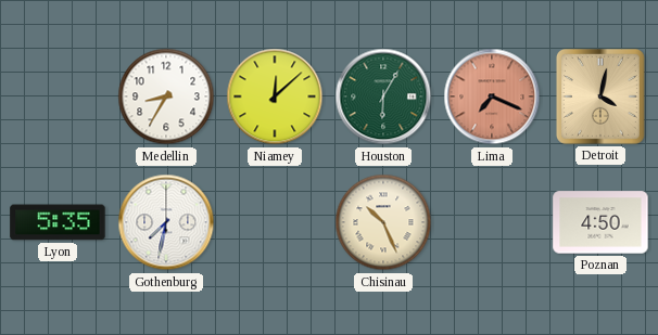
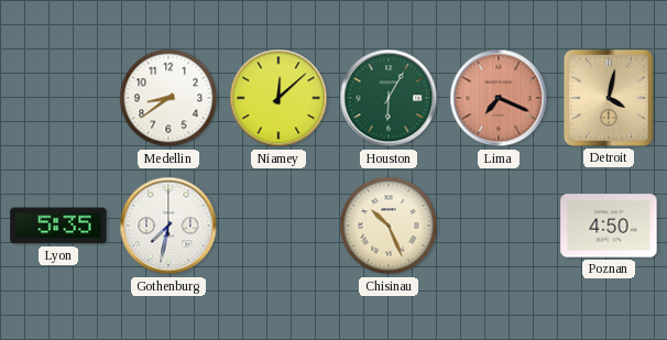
Medellin: 8:35 -> 8:39
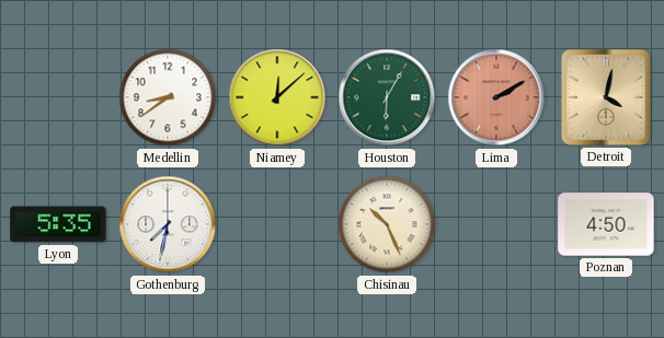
Lima: 7:19 -> 2:10
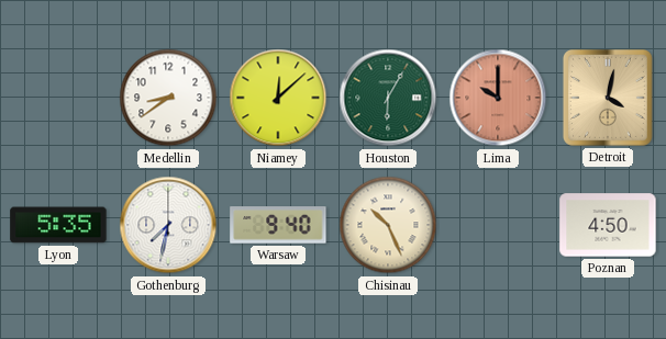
Lima: 2:10 -> 10:00
Warsaw: none -> 9:40
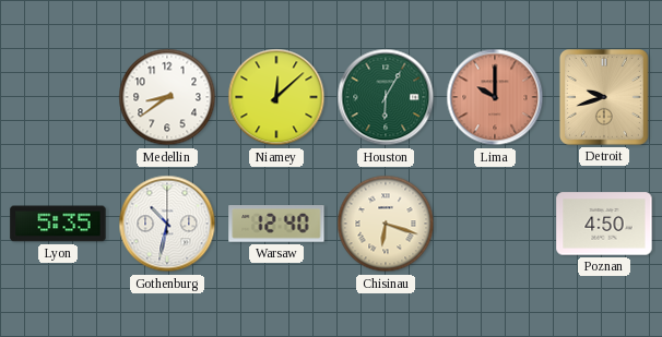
Detroit: 4:02 -> 9:42
Gothenburg: 7:32 -> 10:32
Warsaw: 9:40 -> 12:40
Chisinau: 10:26 -> 6:18
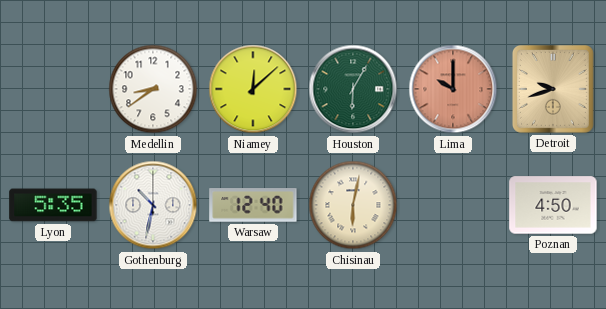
Chisinau: 6:18 -> 6:02
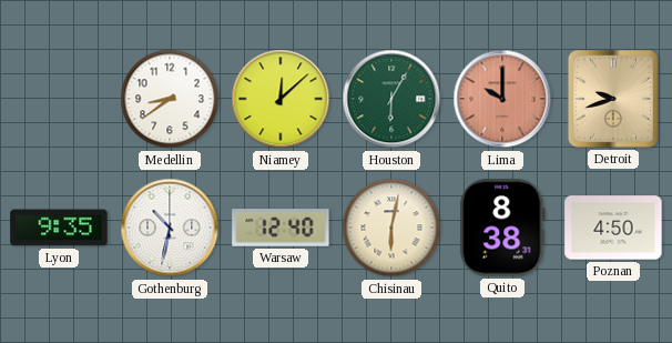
Lyon: 5:35 -> 9:35
Quito: none -> 8:38
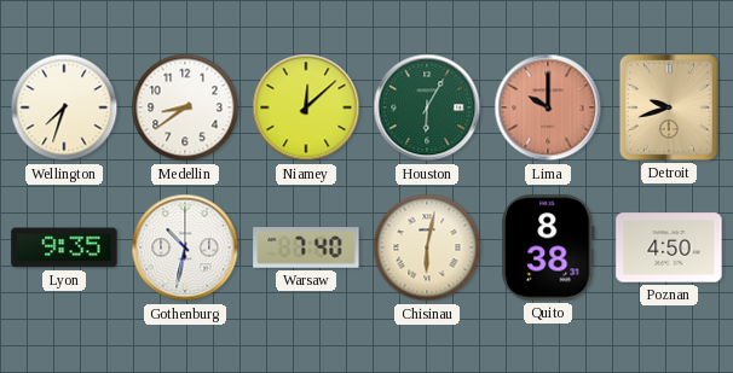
Wellington: none -> 7:33
Warsaw: 12:40 -> 7:40
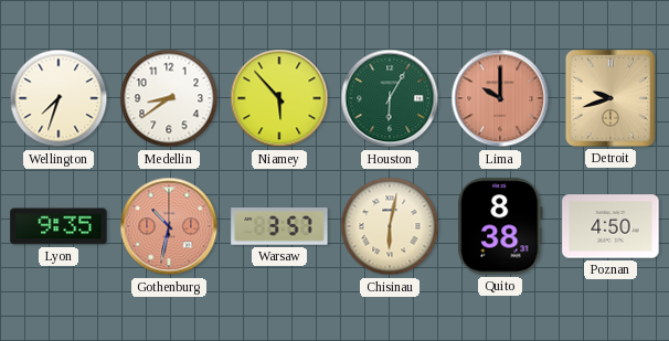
Niamey: 12:08 -> 5:53
Gothenburg dial: white -> salmon
Warsaw: 7:40 -> 3:57
